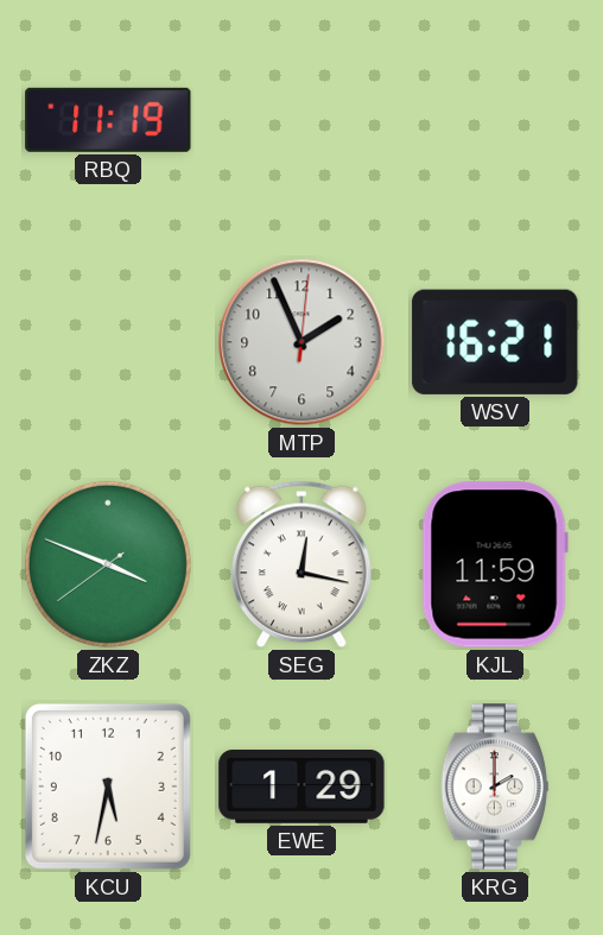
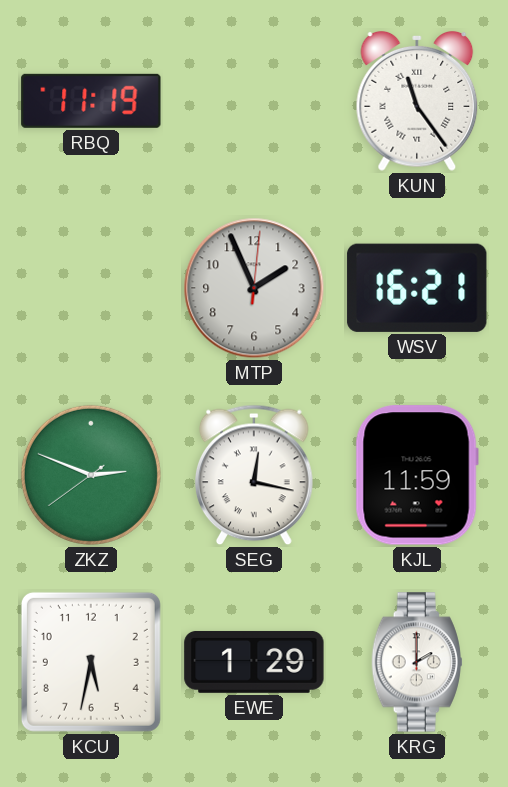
KUN: none -> 11:24
ZKZ: 3:48 -> 2:48
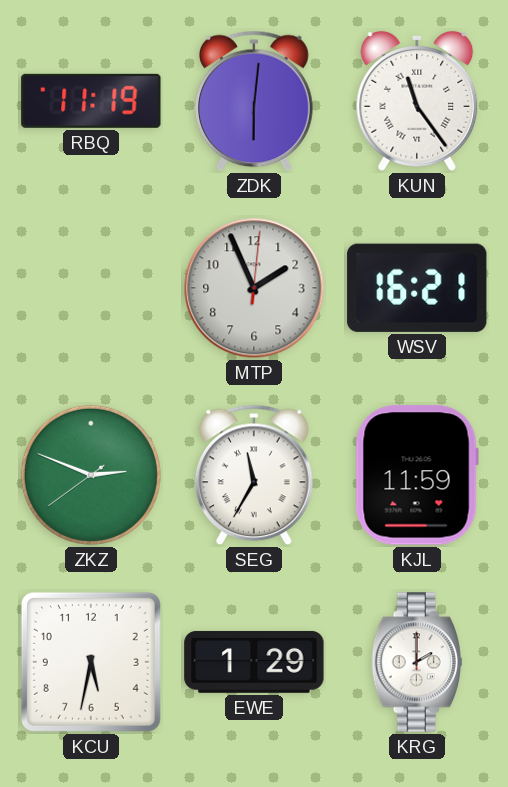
ZDK: none -> 6:01
SEG: 12:17 -> 11:35
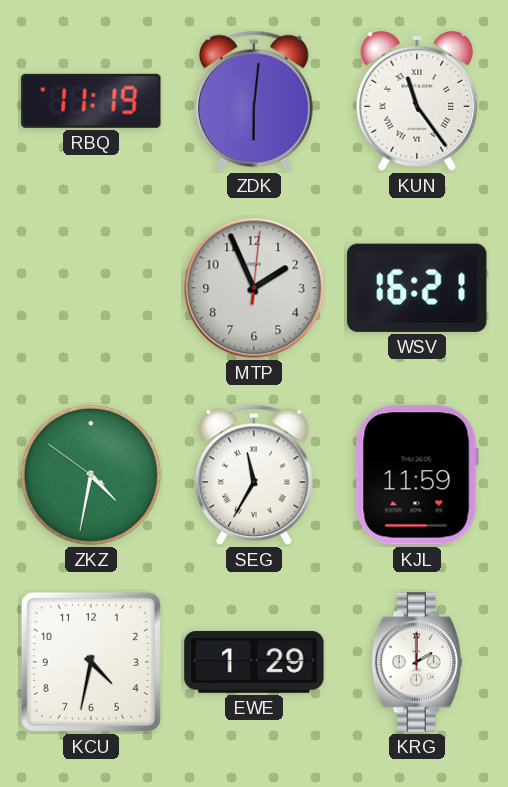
ZKZ: 2:48 -> 4:31
KCU: 5:32 -> 4:32
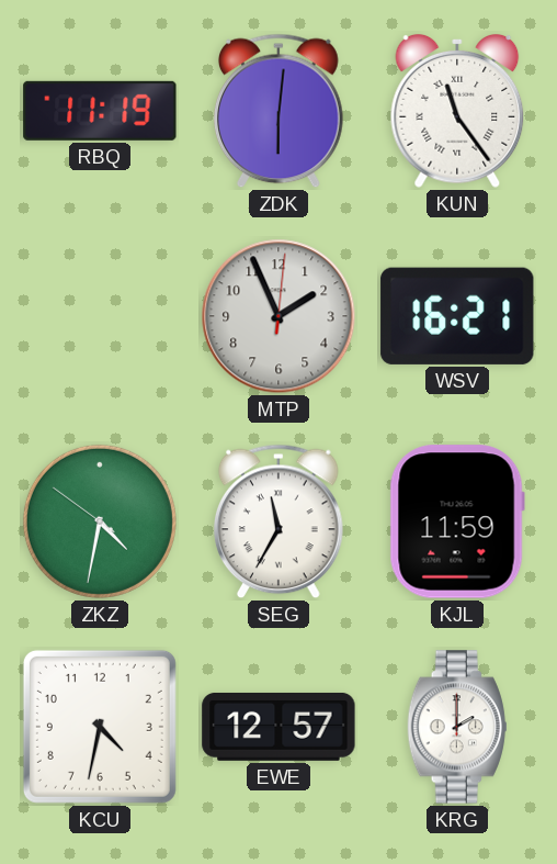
EWE: 1:29 -> 12:57
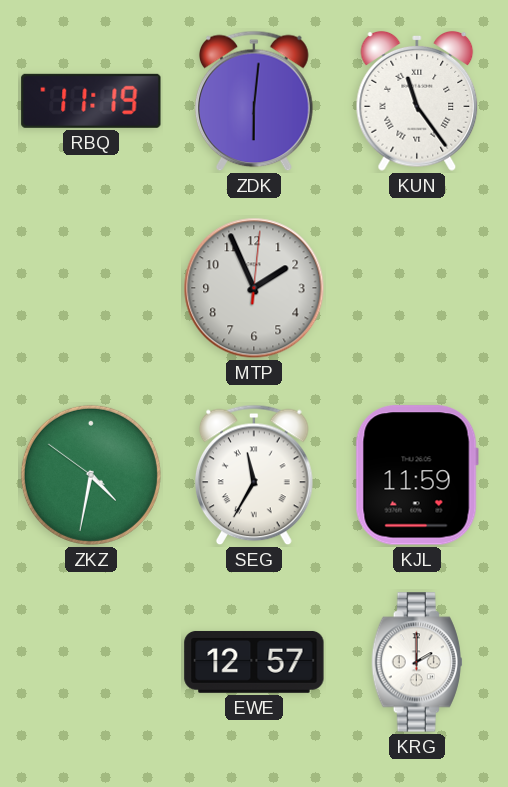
WSV: 16:21 -> none
KCU: 4:32 -> none
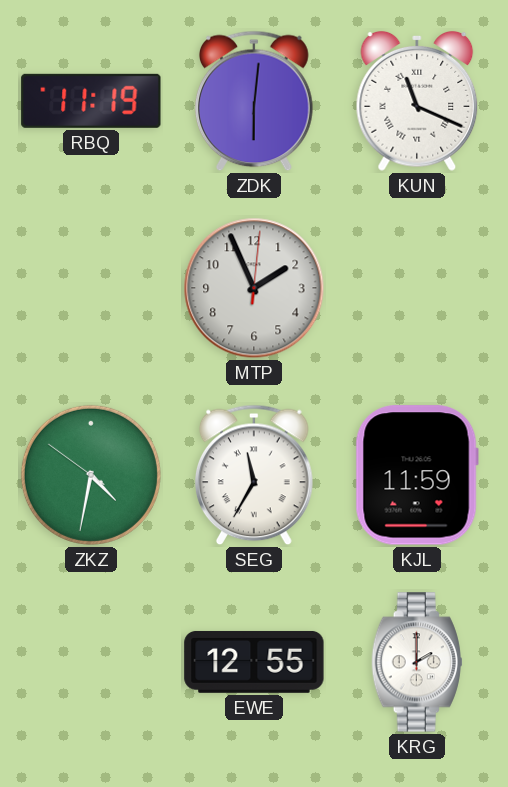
KUN: 11:24 -> 11:19
EWE: 12:57 -> 12:55
